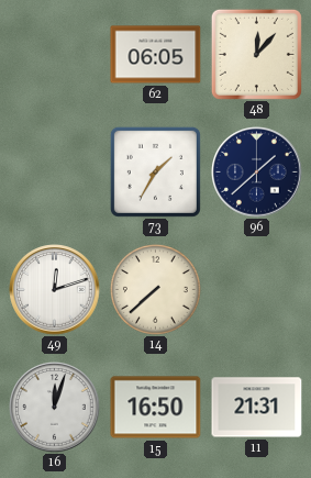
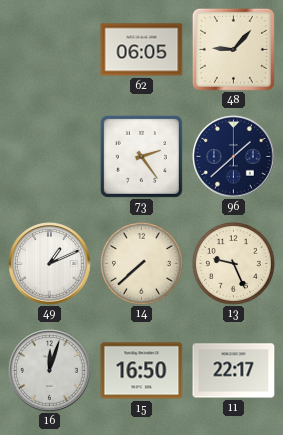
48: 12:07 -> 9:07
73: 1:35 -> 2:24
49: 12:12 -> 1:11
13: none -> 9:26
11: 21:31 -> 22:17
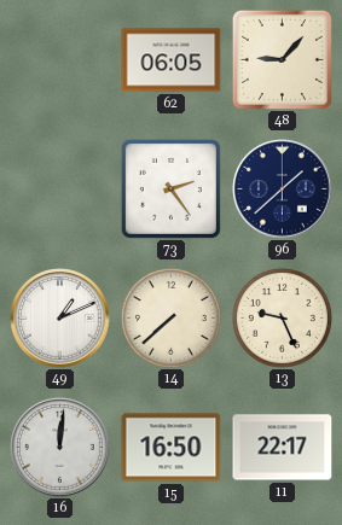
16: 12:03 -> 12:01
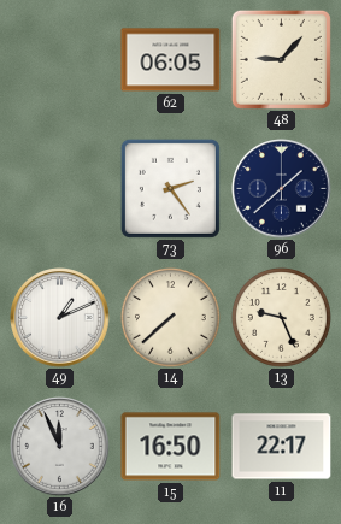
16: 12:01 -> 11:56
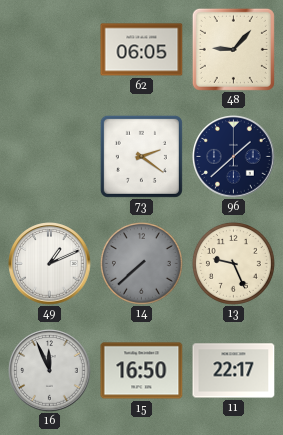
73: 2:24 -> 2:21
14 dial: cream -> grey
